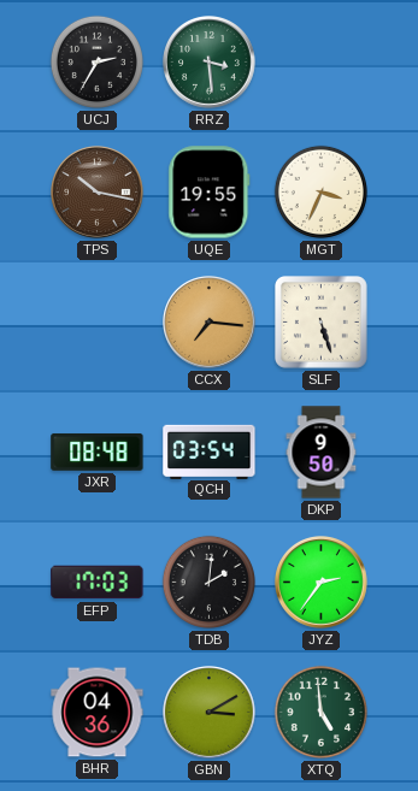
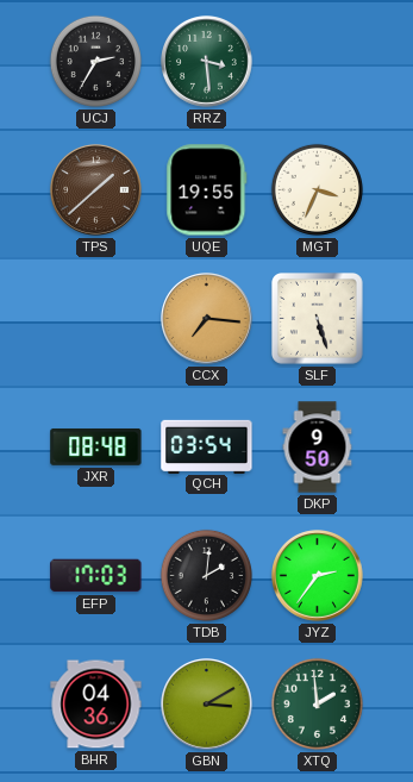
TPS: 10:17 -> 1:38
XTQ: 4:59 -> 1:59
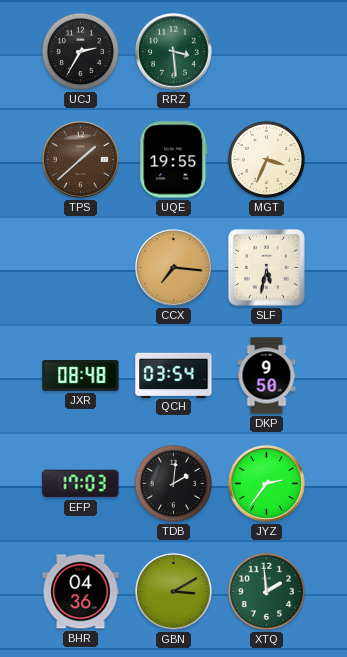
SLF: 5:27 -> 5:32
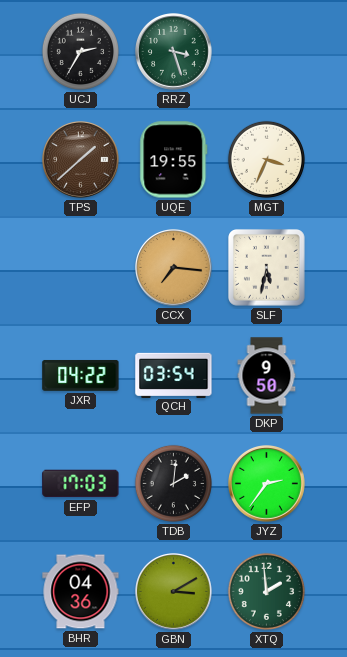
RRZ: 3:29 -> 3:27
JXR: 08:48 -> 04:22
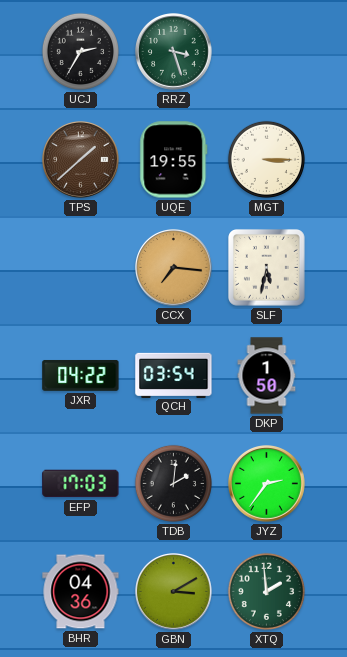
MGT: 3:34 -> 3:15
DKP: 9:50 -> 1:50
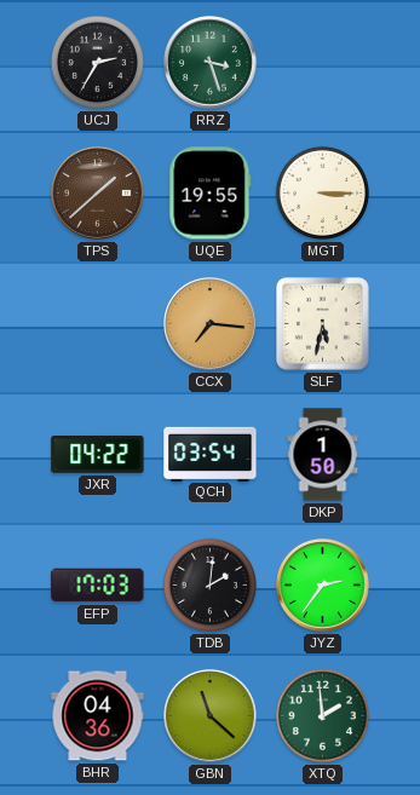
GBN: 3:10 -> 11:22
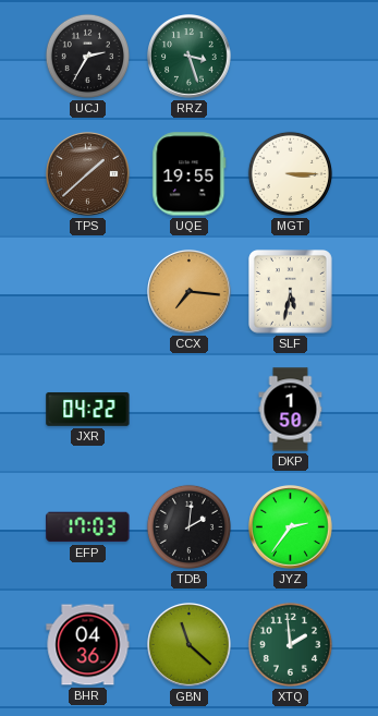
QCH: 03:54 -> none
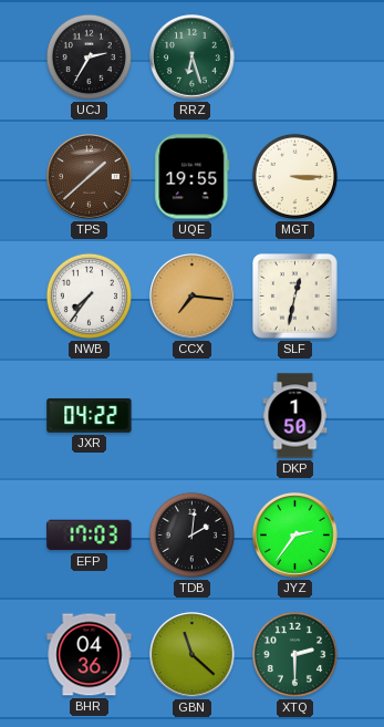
RRZ: 3:27 -> 6:27
NWB: none -> 7:36
SLF: 5:32 -> 12:32
XTQ: 1:59 -> 2:30
